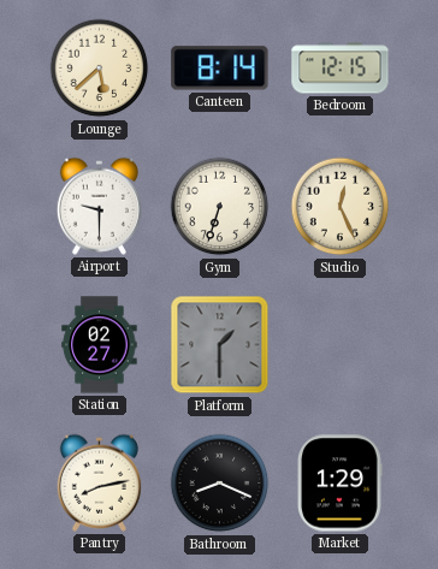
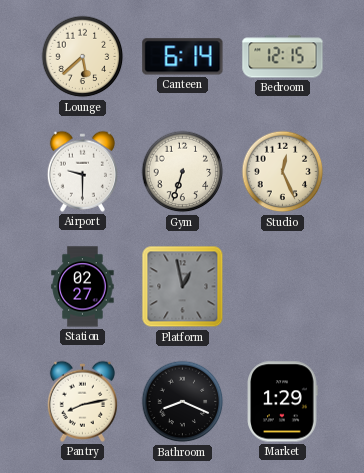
Canteen: 8:14 -> 6:14
Platform: 1:30 -> 12:58
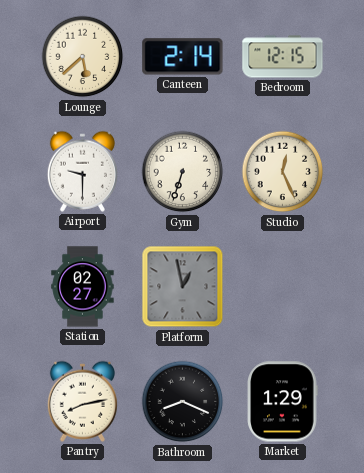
Canteen: 6:14 -> 2:14
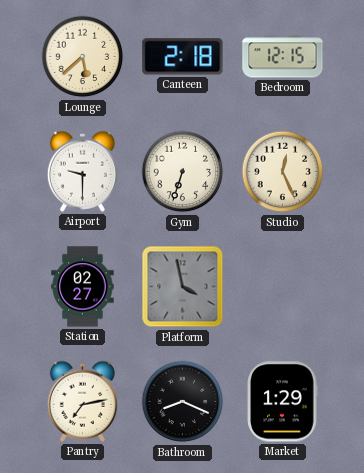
Canteen: 2:14 -> 2:18
Platform: 12:58 -> 3:58
Pantry: 8:13 -> 7:13
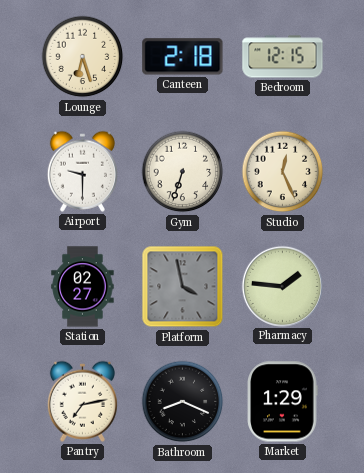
Lounge: 5:38 -> 6:27
Pharmacy: none -> 1:46
